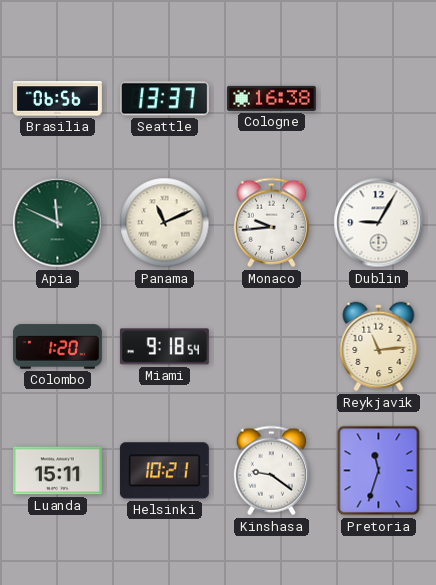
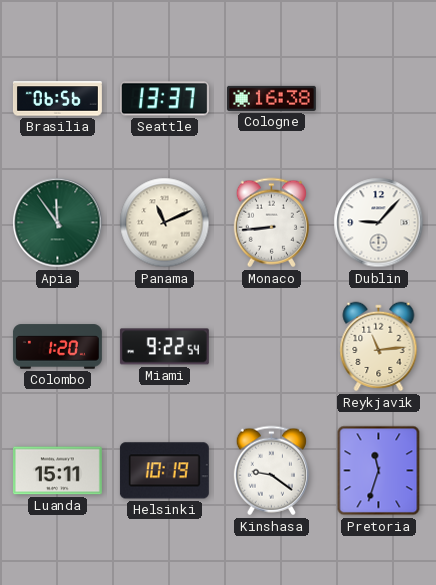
Apia: 11:49 -> 11:54
Monaco: 9:44 -> 8:44
Dublin: 9:05 -> 9:07
Miami: 9:18 -> 9:22
Helsinki: 10:21 -> 10:19
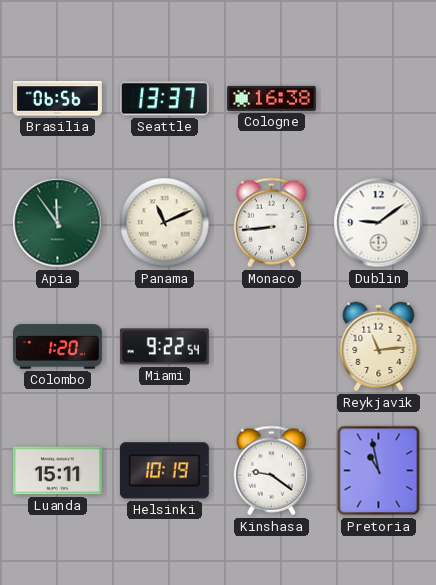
Dublin: 9:07 -> 9:09
Pretoria: 11:33 -> 10:58
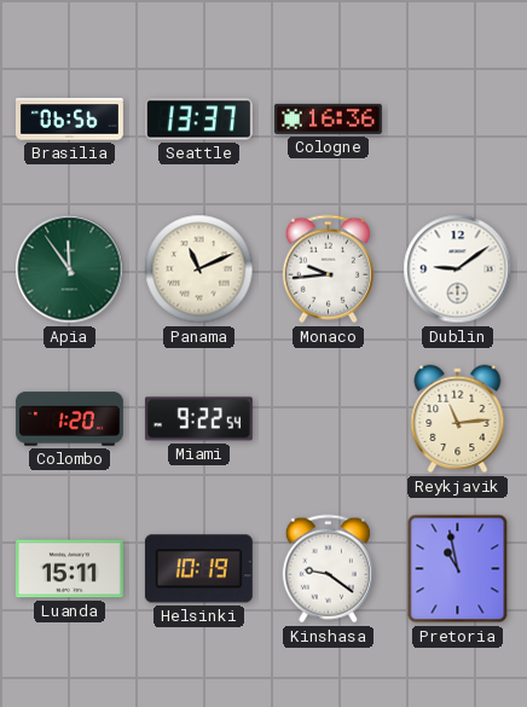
Cologne: 16:38 -> 16:36
Monaco: 8:44 -> 9:44
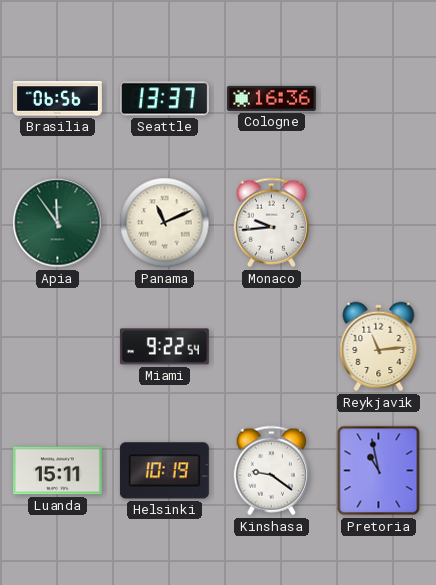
Dublin: 9:09 -> none
Colombo: 1:20 -> none
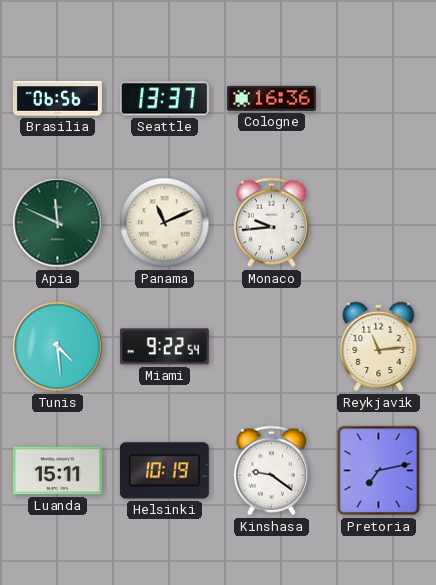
Apia: 11:54 -> 11:49
Tunis: none -> 4:29
Pretoria: 10:58 -> 7:13
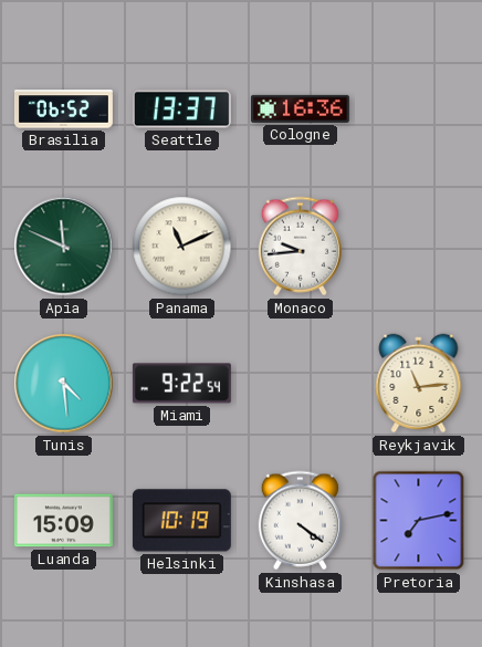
Brasilia: 06:56 -> 06:52
Luanda: 15:11 -> 15:09
Kinshasa: 9:21 -> 4:21
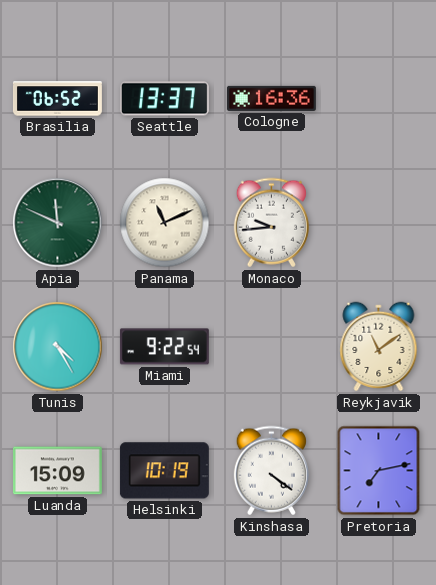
Tunis: 4:29 -> 4:25
Reykjavik: 11:14 -> 11:09
